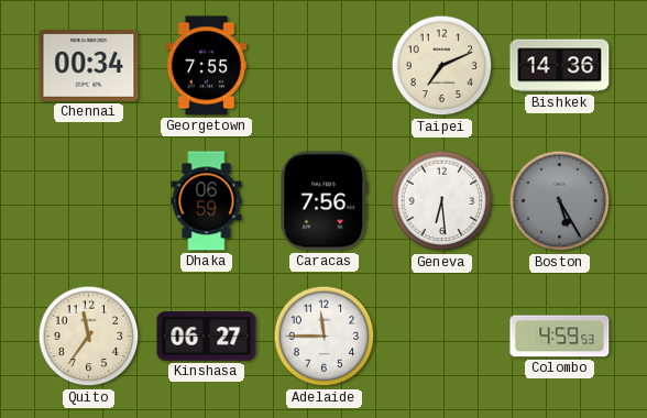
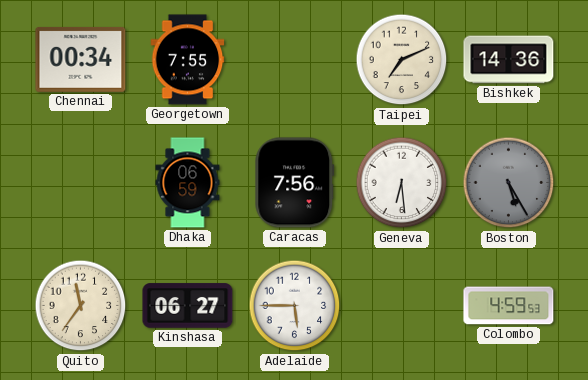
Adelaide: 11:45 -> 5:45
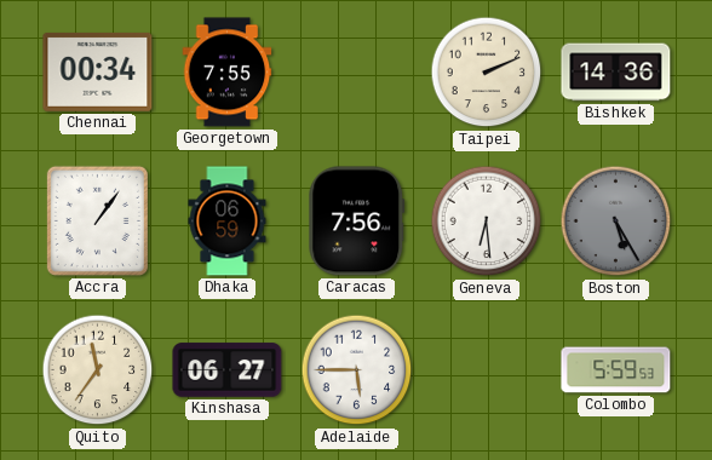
Taipei: 7:11 -> 2:11
Accra: none -> 1:06
Colombo: 4:59 -> 5:59
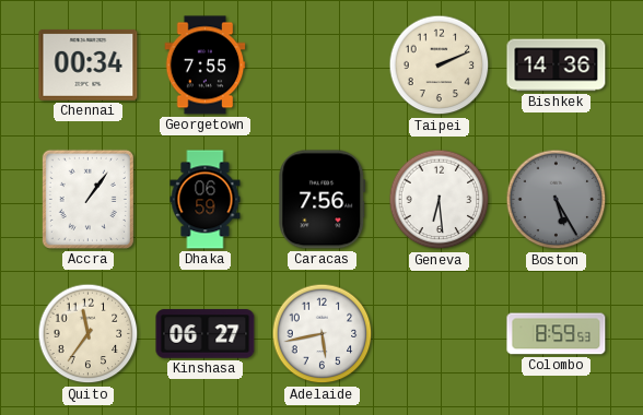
Adelaide: 5:45 -> 5:43
Colombo: 5:59 -> 8:59
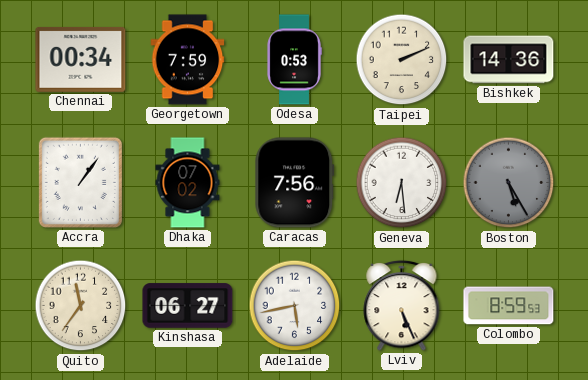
Georgetown: 7:55 -> 7:59
Odesa: none -> 0:53
Dhaka: 06:59 -> 07:02
Lviv: none -> 5:26
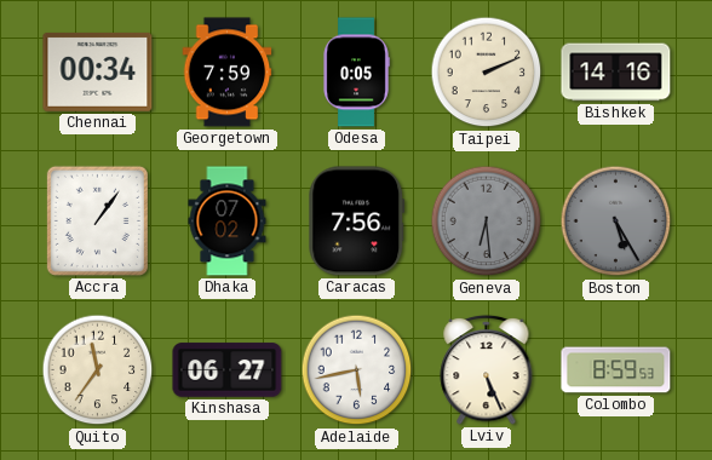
Odesa: 0:53 -> 0:05
Bishkek: 14:36 -> 14:16
Geneva dial: white -> grey
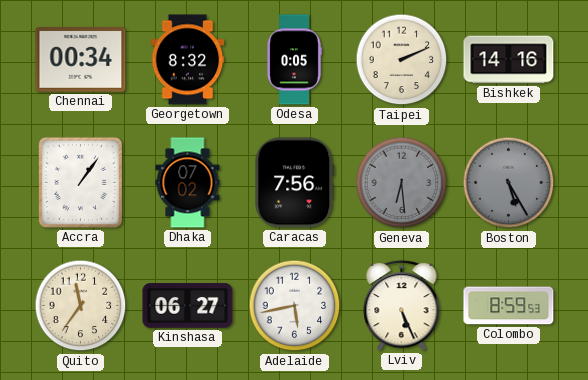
Georgetown: 7:59 -> 8:32
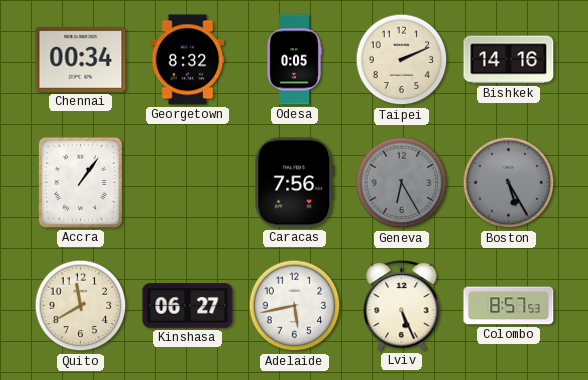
Dhaka: 07:02 -> none
Geneva: 6:29 -> 6:25
Quito: 11:36 -> 11:40
Colombo: 8:59 -> 8:57
